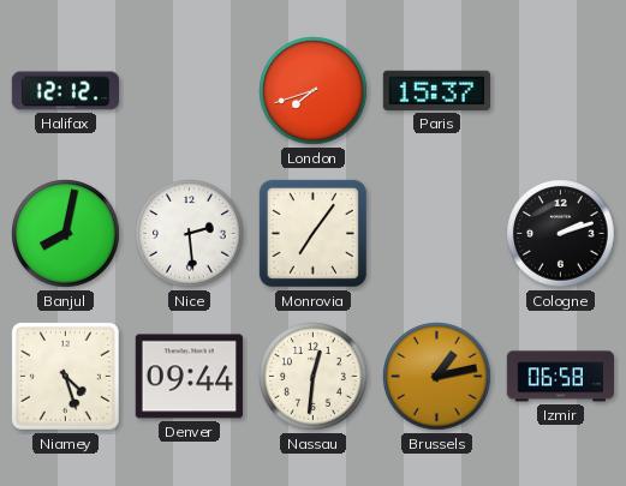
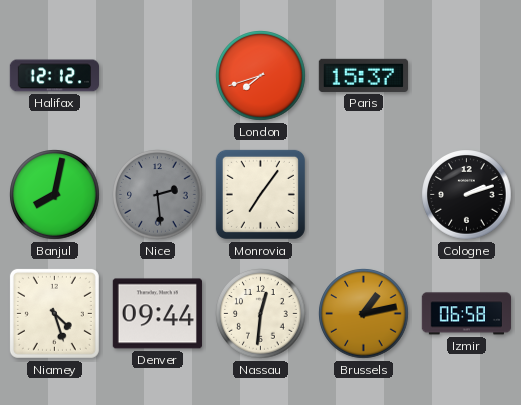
Nice dial: white -> grey
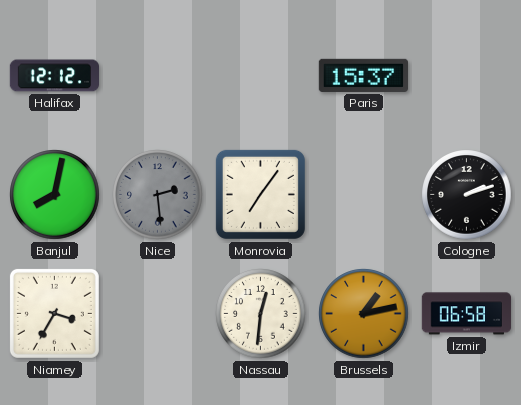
London: 7:42 -> none
Niamey: 4:27 -> 3:35
Denver: 09:44 -> none
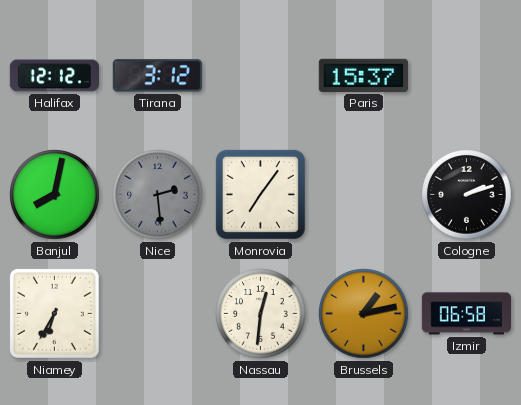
Tirana: none -> 3:12
Niamey: 3:35 -> 6:35
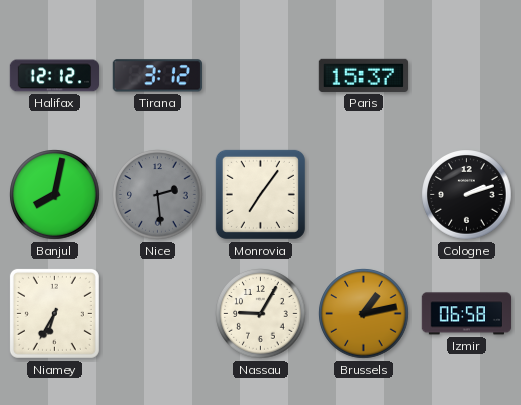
Nassau: 12:31 -> 9:05
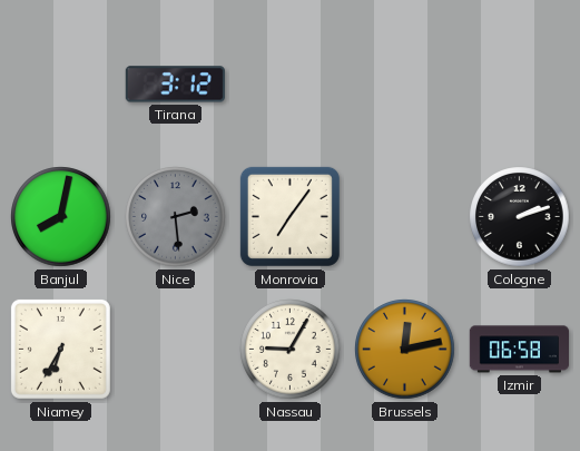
Halifax: 12:12 -> none
Paris: 15:37 -> none
Brussels: 1:13 -> 12:13
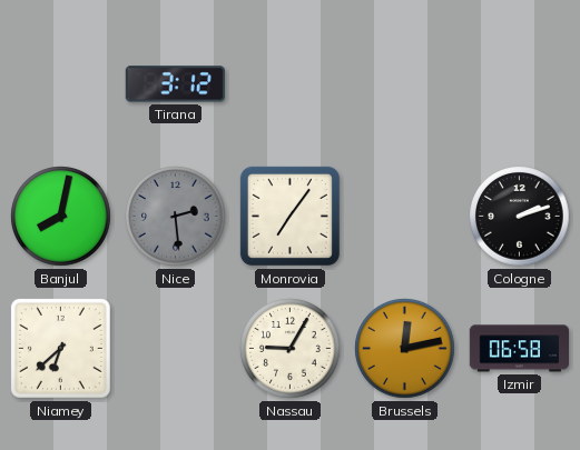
Niamey: 6:35 -> 6:38
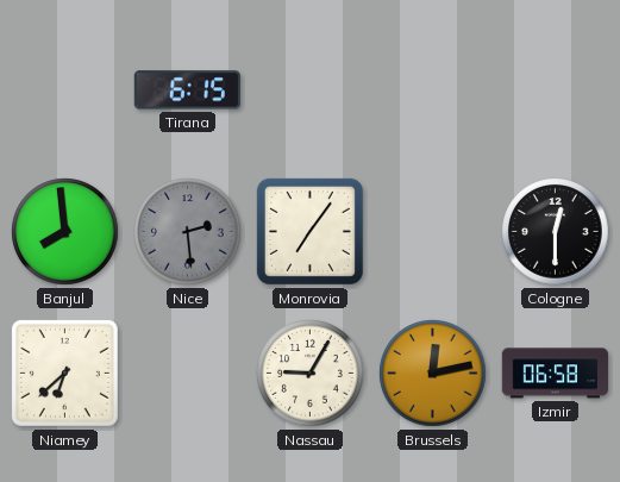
Tirana: 3:12 -> 6:15
Banjul: 8:02 -> 7:59
Cologne: 2:12 -> 12:30
